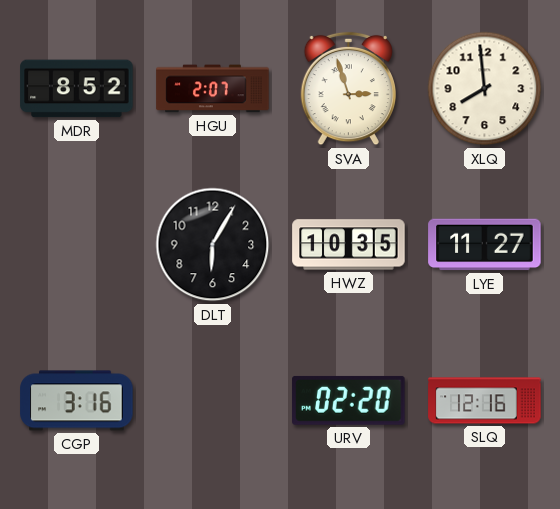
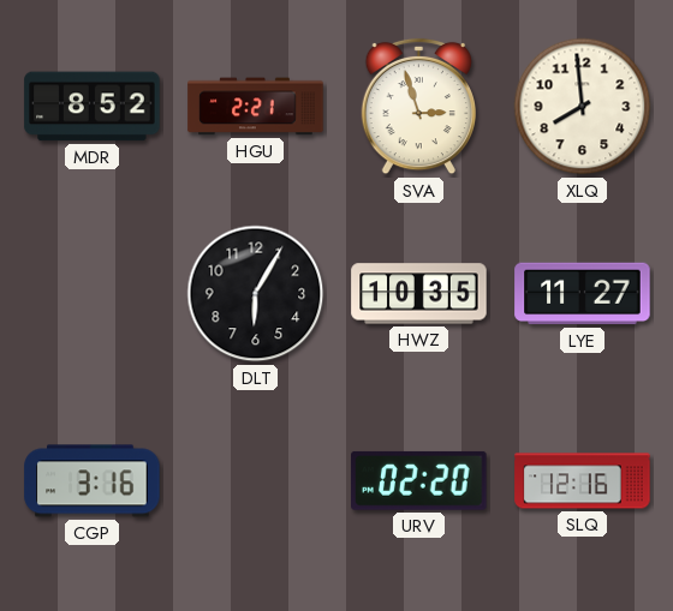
HGU: 2:07 -> 2:21
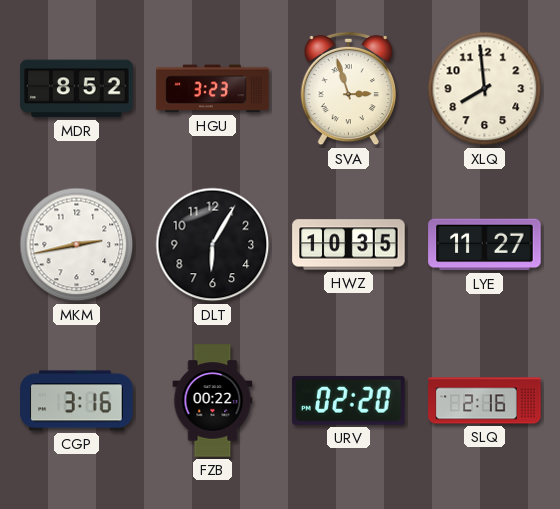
HGU: 2:21 -> 3:23
MKM: none -> 2:43
FZB: none -> 00:22
SLQ: 12:16 -> 2:16
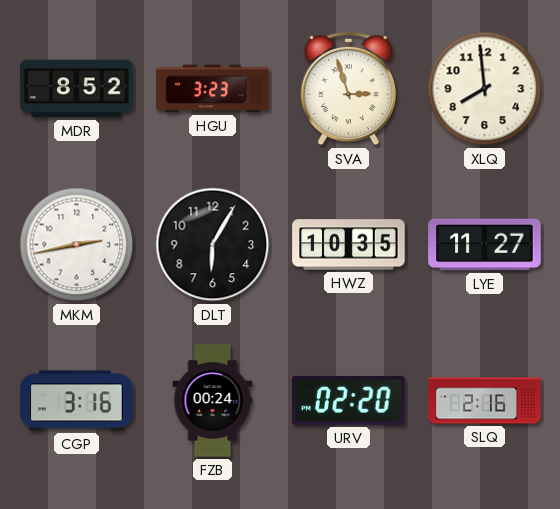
FZB: 00:22 -> 00:24
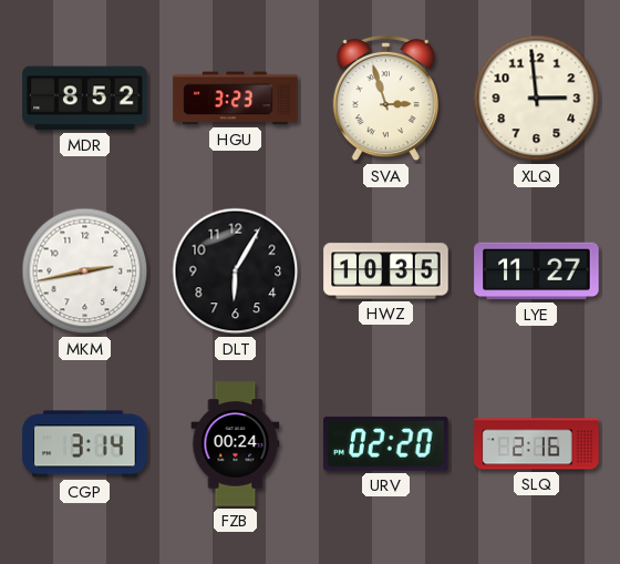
XLQ: 7:59 -> 2:59
CGP: 3:16 -> 3:14
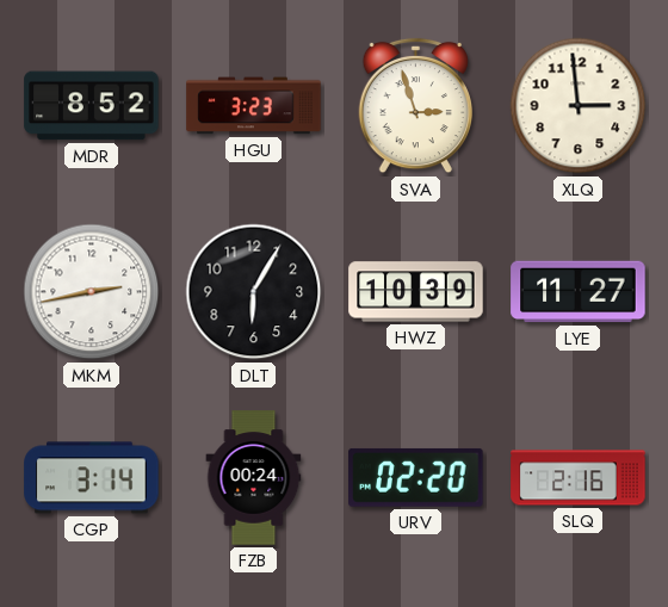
HWZ: 10:35 -> 10:39
